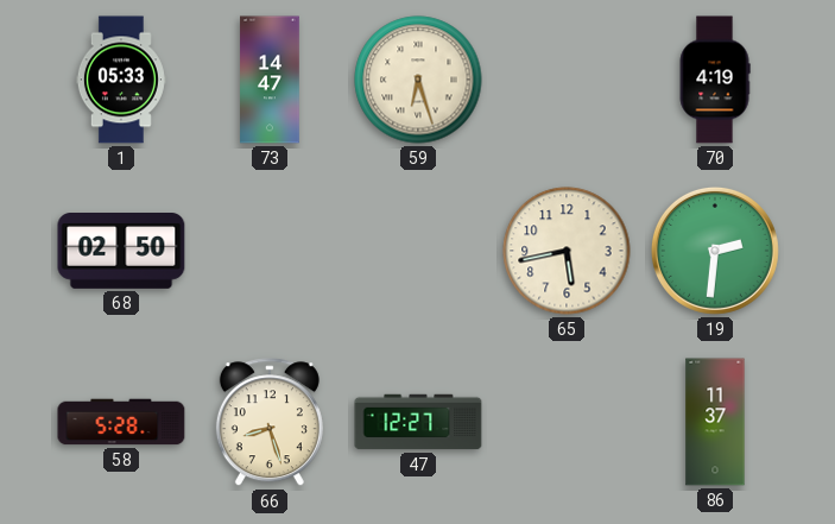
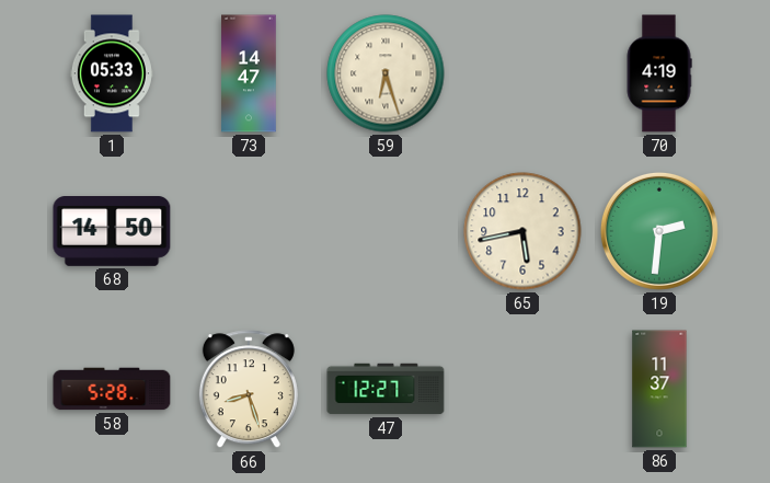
68: 02:50 -> 14:50
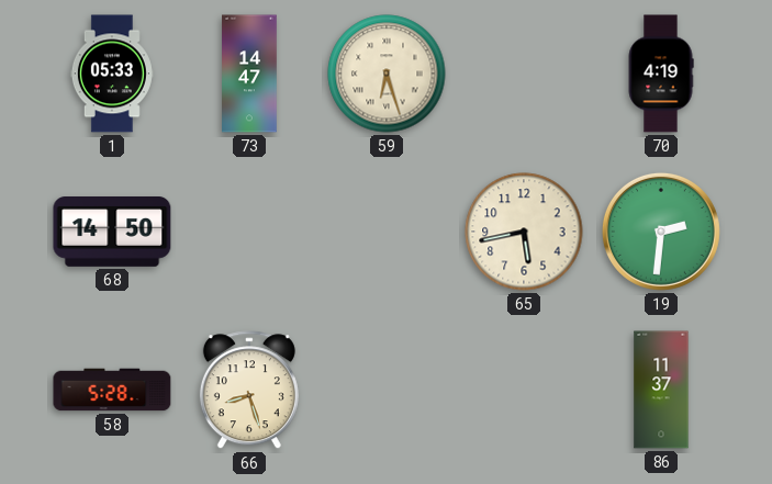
47: 12:27 -> none
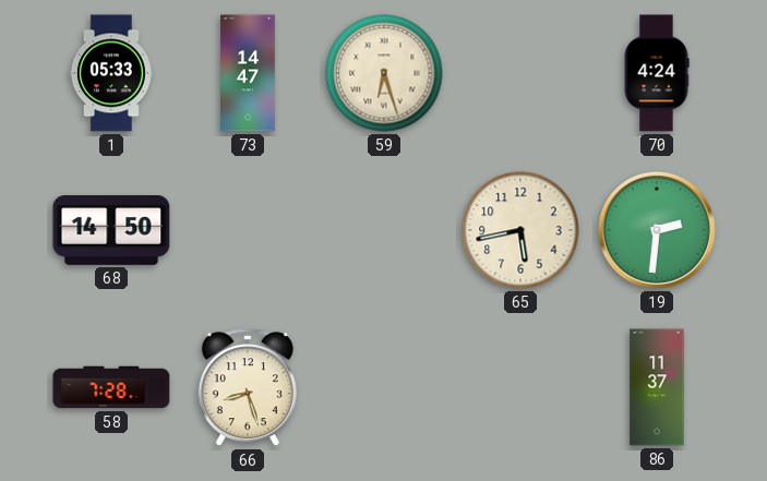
70: 4:19 -> 4:24
58: 5:28 -> 7:28
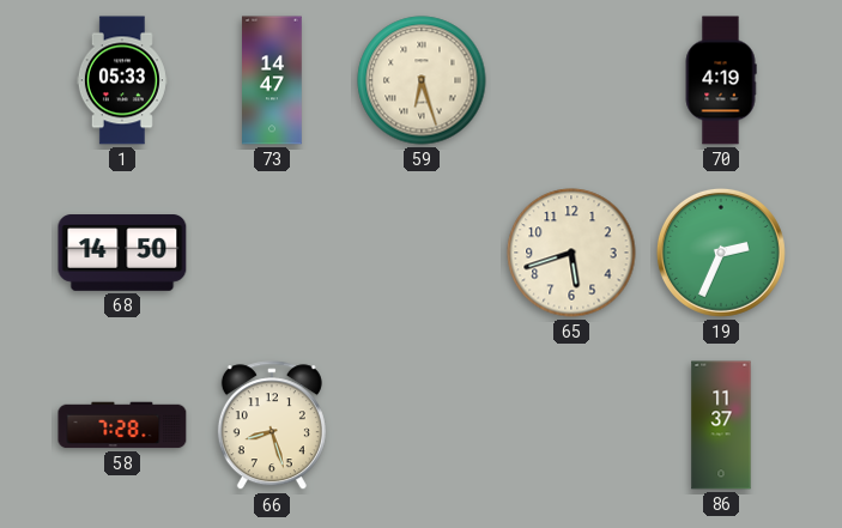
70: 4:24 -> 4:19
65: 5:43 -> 5:42
19: 2:31 -> 2:34
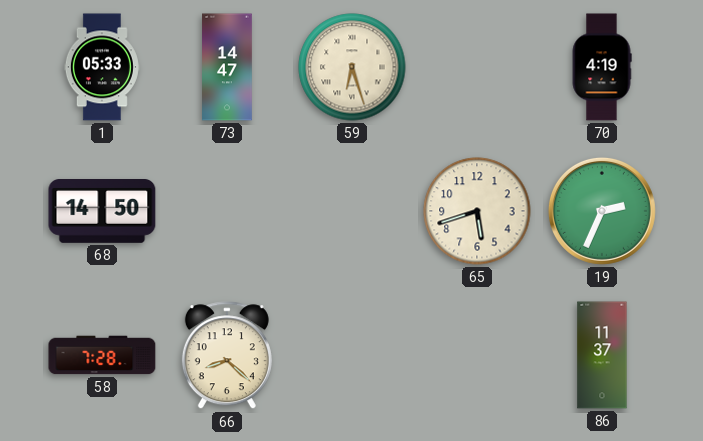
66: 8:27 -> 8:22
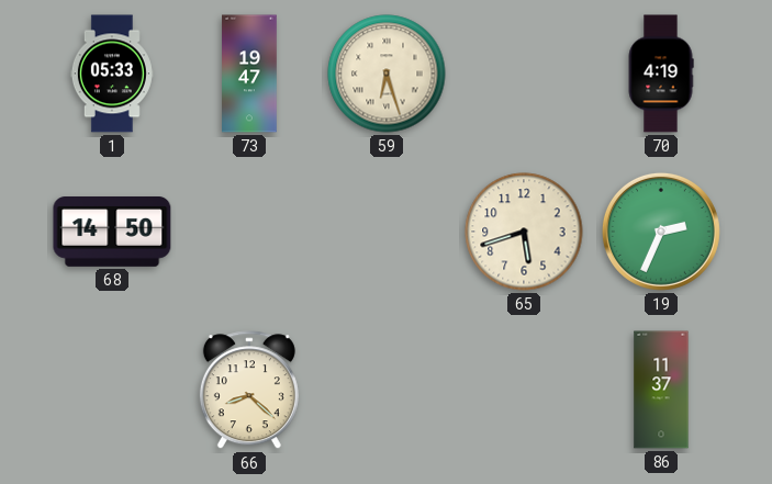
73: 14:47 -> 19:47
58: 7:28 -> none
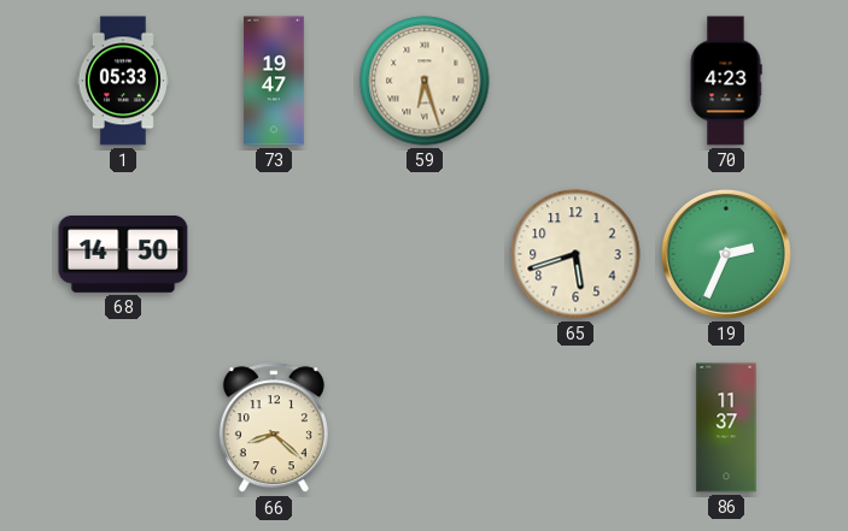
70: 4:19 -> 4:23
